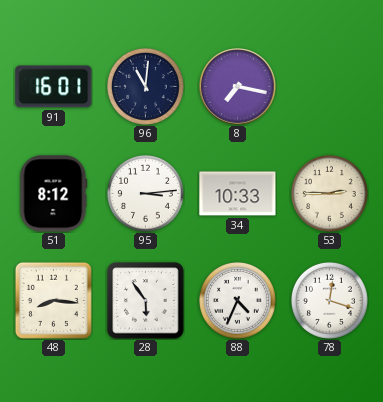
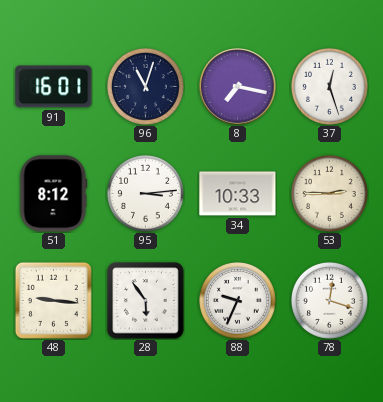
96: 11:01 -> 11:03
37: none -> 12:27
48: 8:16 -> 9:16
88: 4:34 -> 9:34
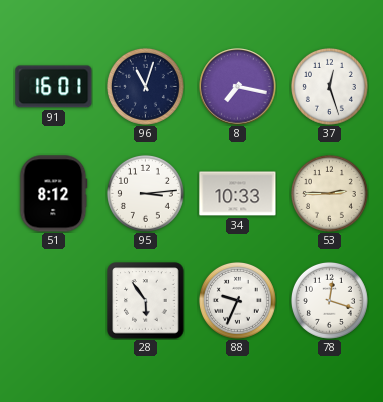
48: 9:16 -> none
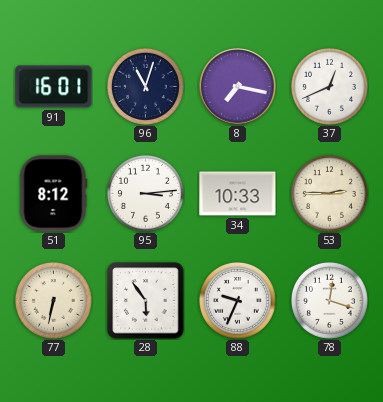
37: 12:27 -> 12:41
77: none -> 6:32
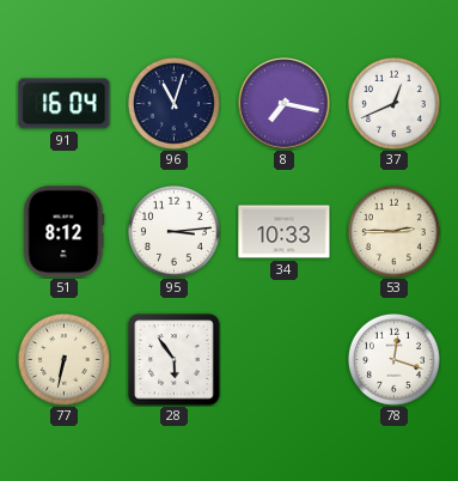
91: 16:01 -> 16:04
88: 9:34 -> none
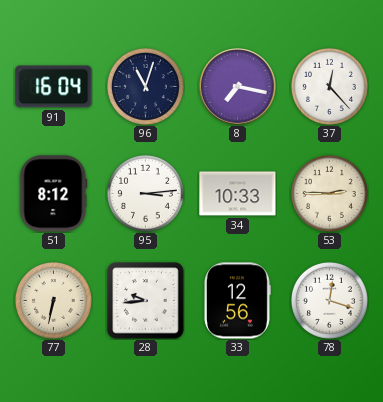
37: 12:41 -> 12:23
28: 5:54 -> 9:44
33: none -> 12:56
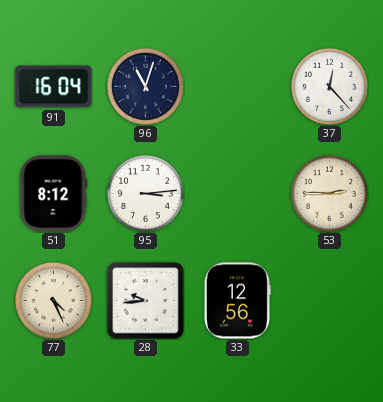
8: 7:17 -> none
34: 10:33 -> none
77: 6:32 -> 4:26
78: 12:18 -> none
